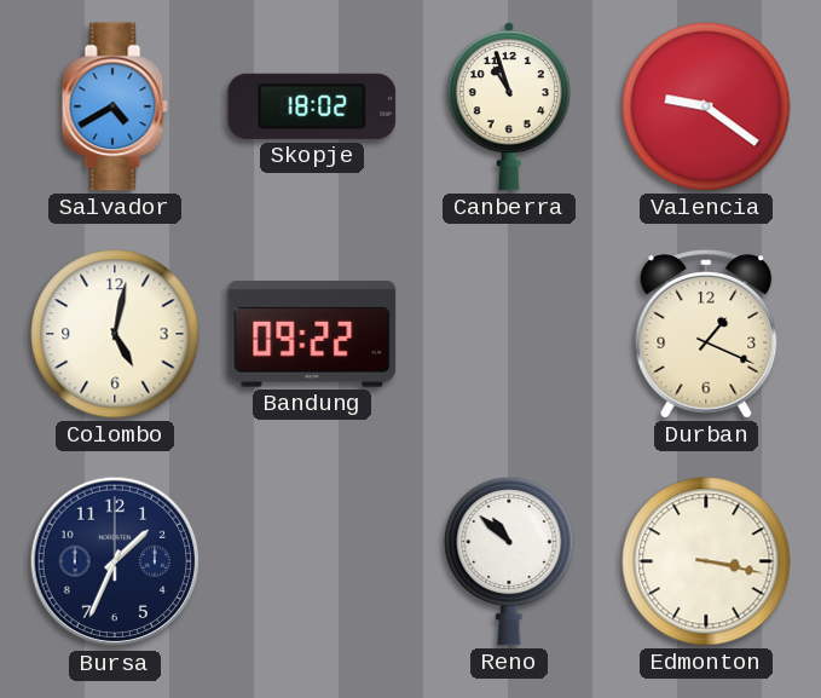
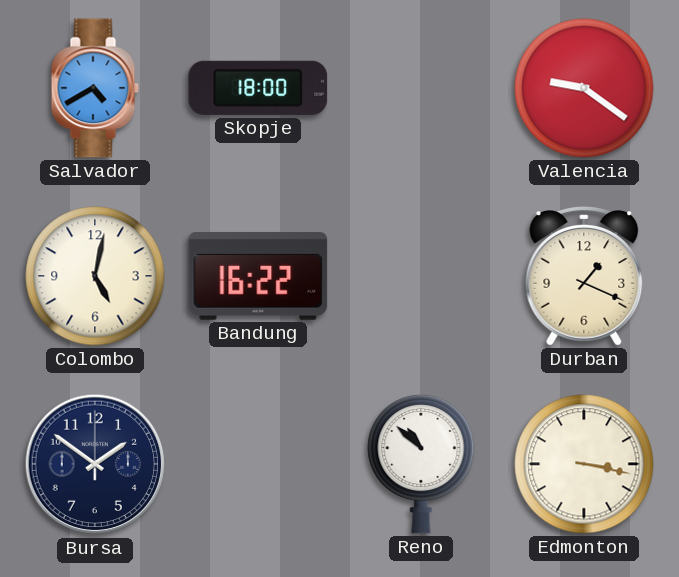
Skopje: 18:02 -> 18:00
Canberra: 10:57 -> none
Bandung: 09:22 -> 16:22
Bursa: 1:34 -> 1:51
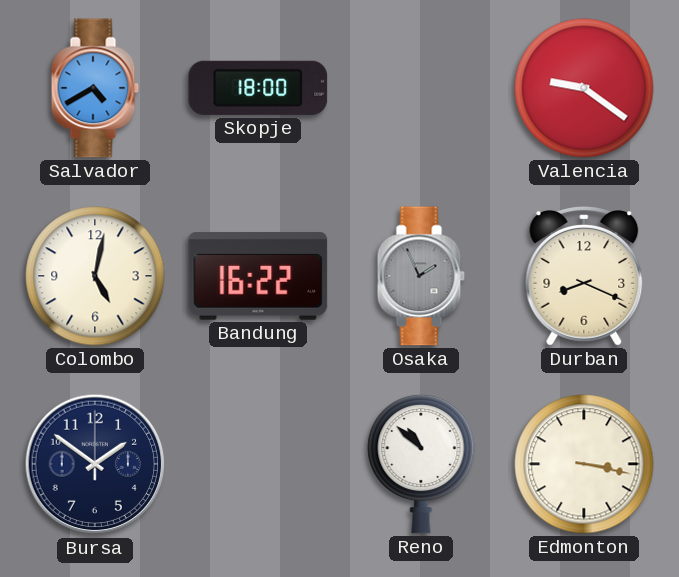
Osaka: none -> 1:56
Durban: 1:19 -> 8:19
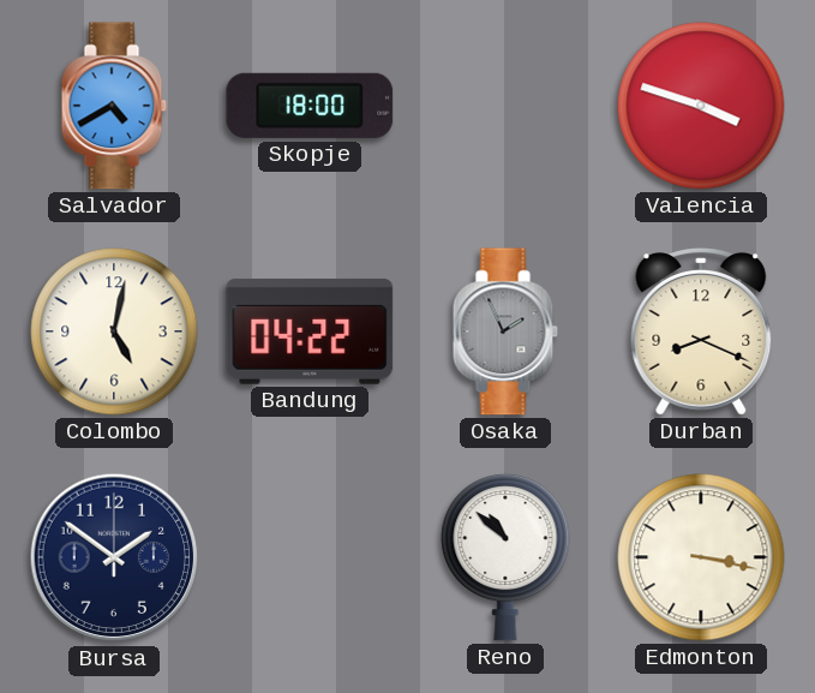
Valencia: 9:21 -> 3:48
Bandung: 16:22 -> 04:22
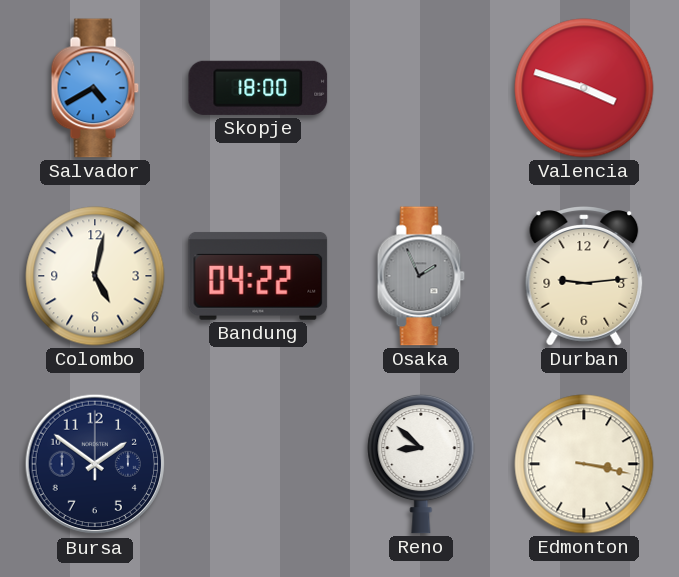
Durban: 8:19 -> 9:14
Reno: 10:52 -> 8:52
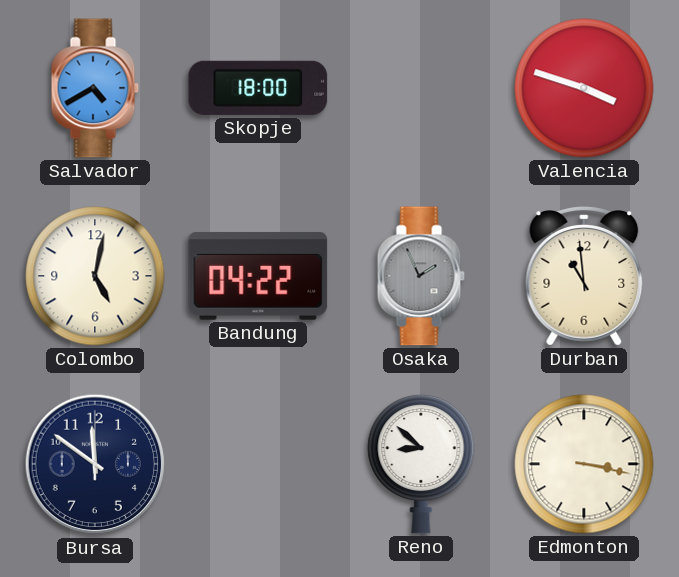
Durban: 9:14 -> 10:59
Bursa: 1:51 -> 11:51
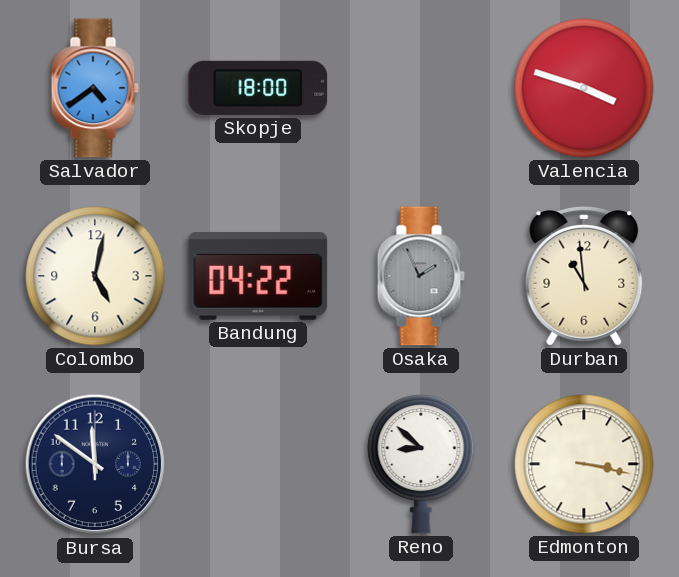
Salvador: 4:40 -> 4:39
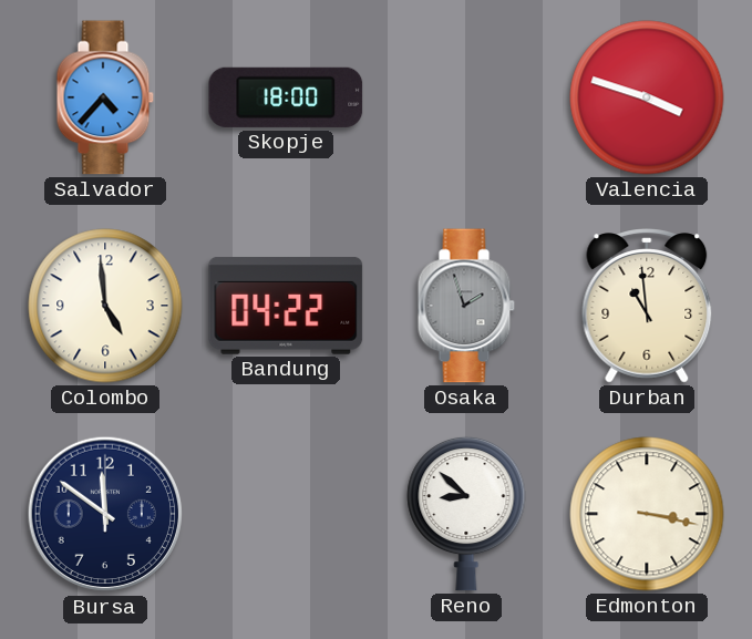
Salvador: 4:39 -> 4:37
Colombo: 5:02 -> 4:59
Osaka: 1:56 -> 1:57
